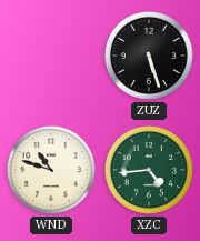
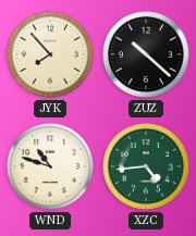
JYK: none -> 7:53
ZUZ: 5:27 -> 10:22
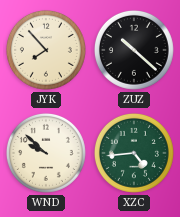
WND: 10:48 -> 9:52
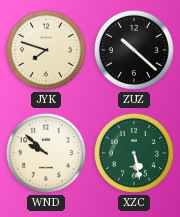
JYK: 7:53 -> 7:48
XZC: 4:44 -> 5:28
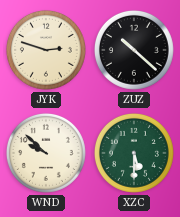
JYK: 7:48 -> 2:48
XZC: 5:28 -> 5:30
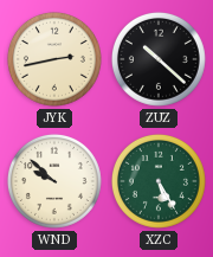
JYK: 2:48 -> 2:43
XZC: 5:30 -> 5:25
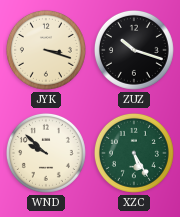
JYK: 2:43 -> 3:18
ZUZ: 10:22 -> 10:18
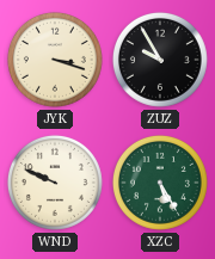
ZUZ: 10:18 -> 9:55
WND: 9:52 -> 9:49
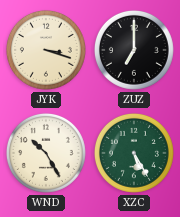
ZUZ: 9:55 -> 7:00
WND: 9:49 -> 10:25
